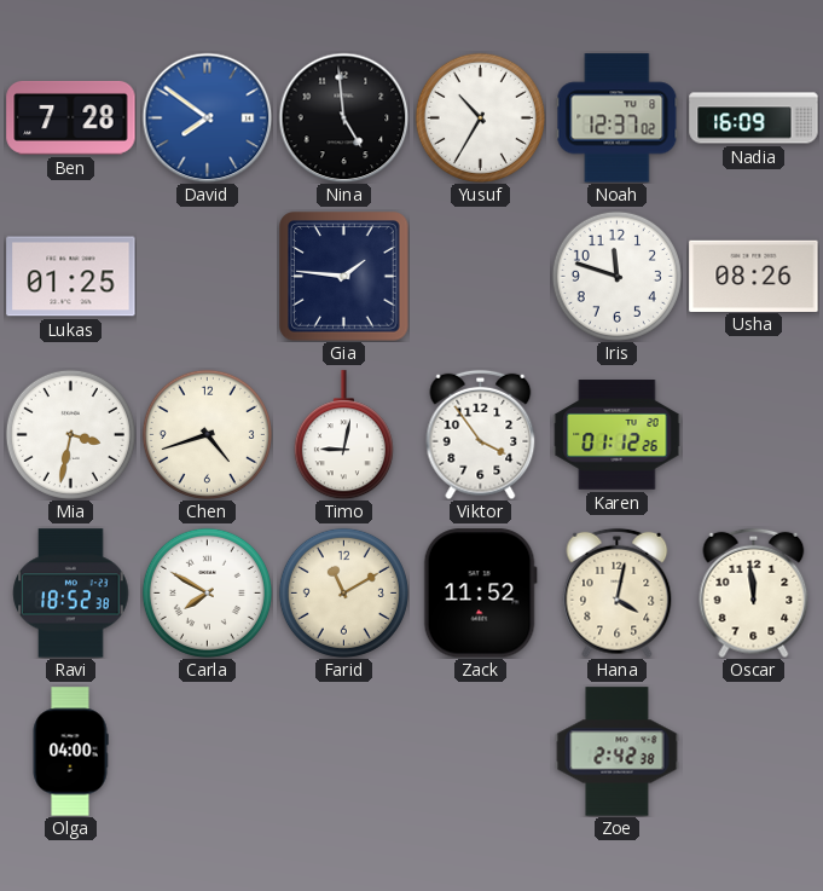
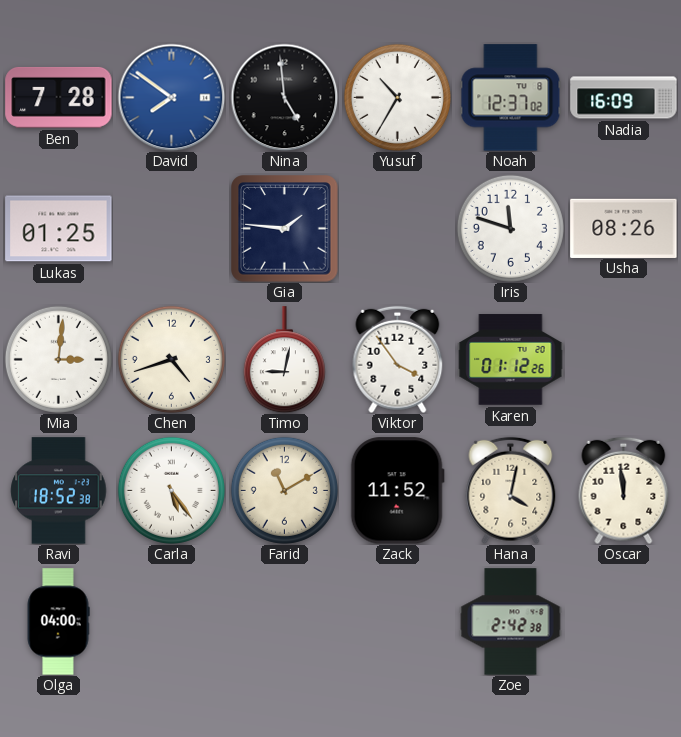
Mia: 3:32 -> 3:01
Carla: 7:50 -> 5:24
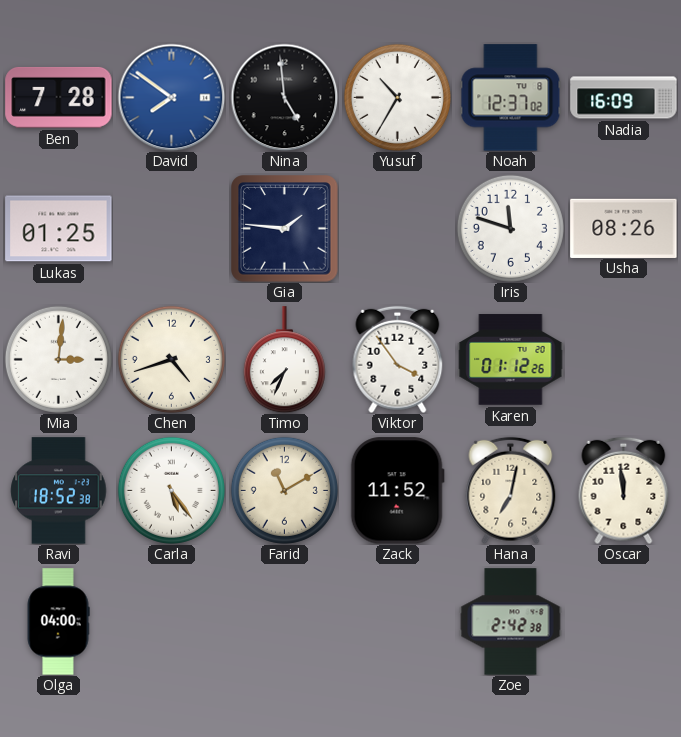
Timo: 9:02 -> 7:34
Hana: 4:02 -> 7:02
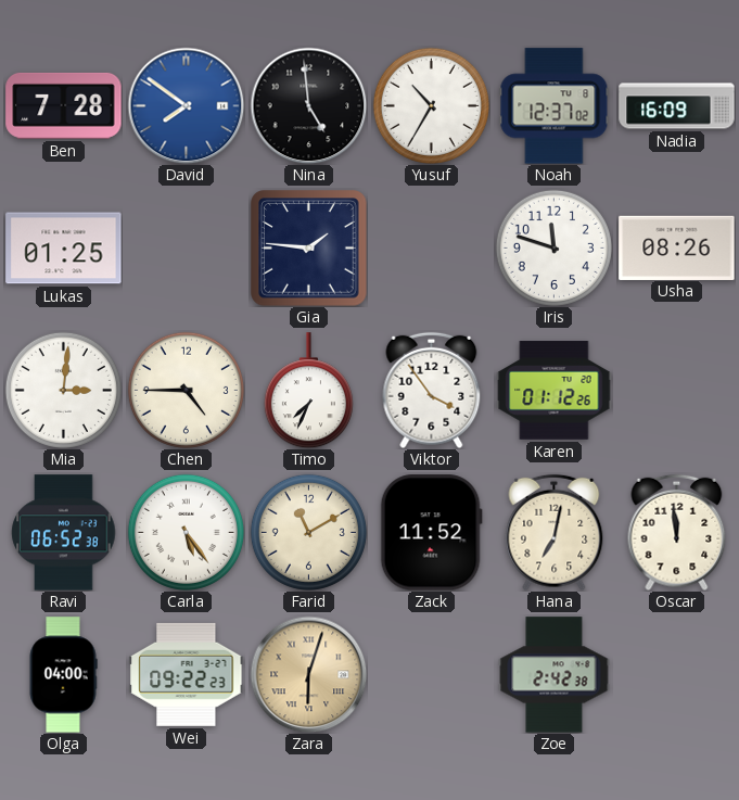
Chen: 4:42 -> 4:45
Ravi: 18:52 -> 06:52
Wei: none -> 09:22
Zara: none -> 6:03
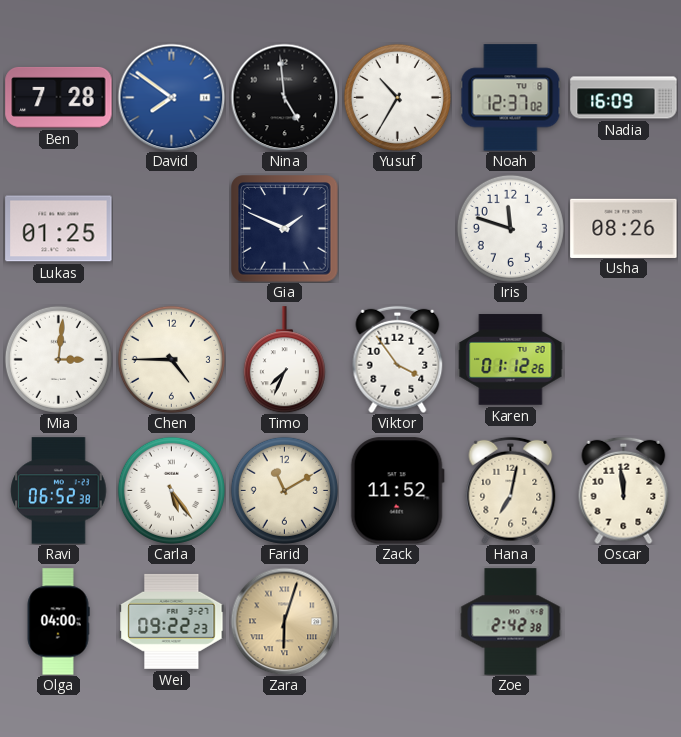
Gia: 1:46 -> 1:49
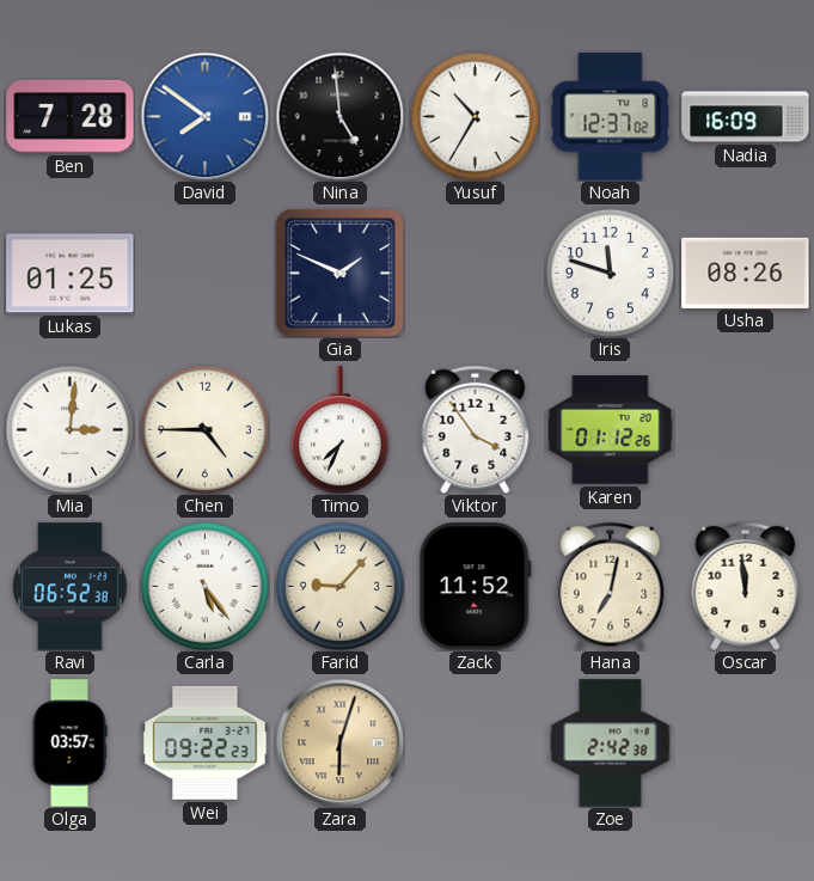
Farid: 11:10 -> 9:07
Olga: 04:00 -> 03:57
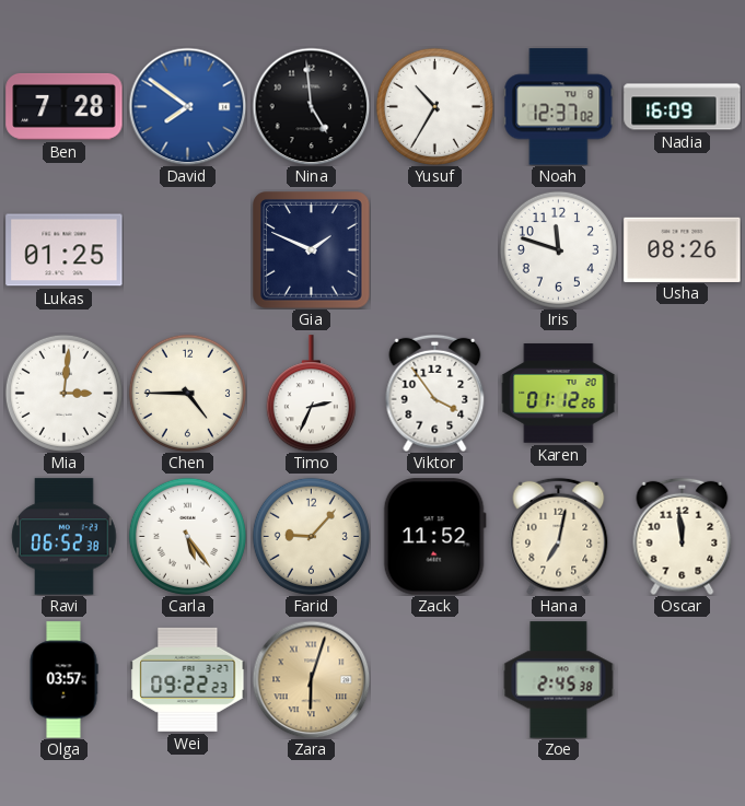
Timo: 7:34 -> 2:34
Zoe: 2:42 -> 2:45
